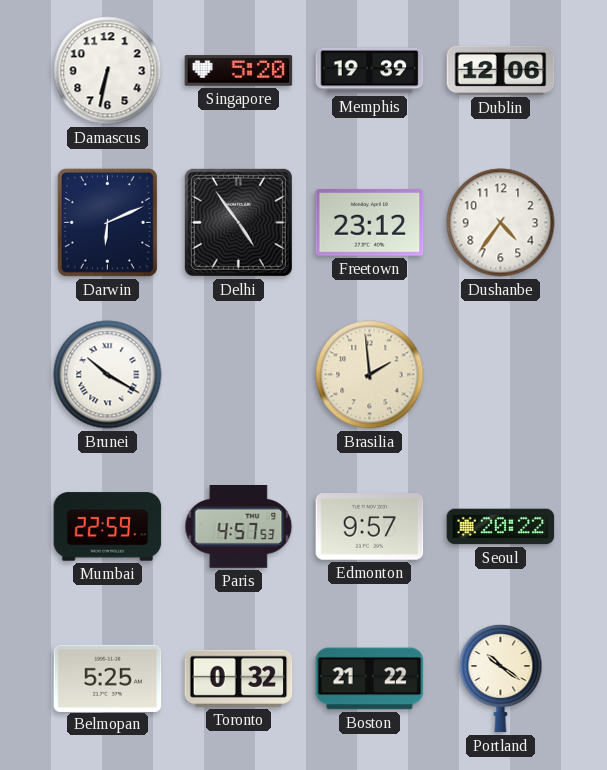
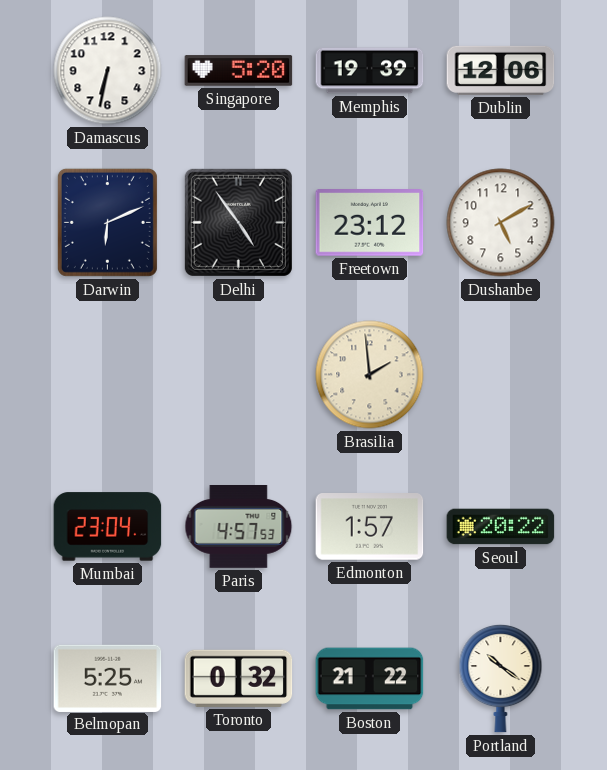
Dushanbe: 4:36 -> 5:10
Brunei: 10:20 -> none
Mumbai: 22:59 -> 23:04
Edmonton: 9:57 -> 1:57
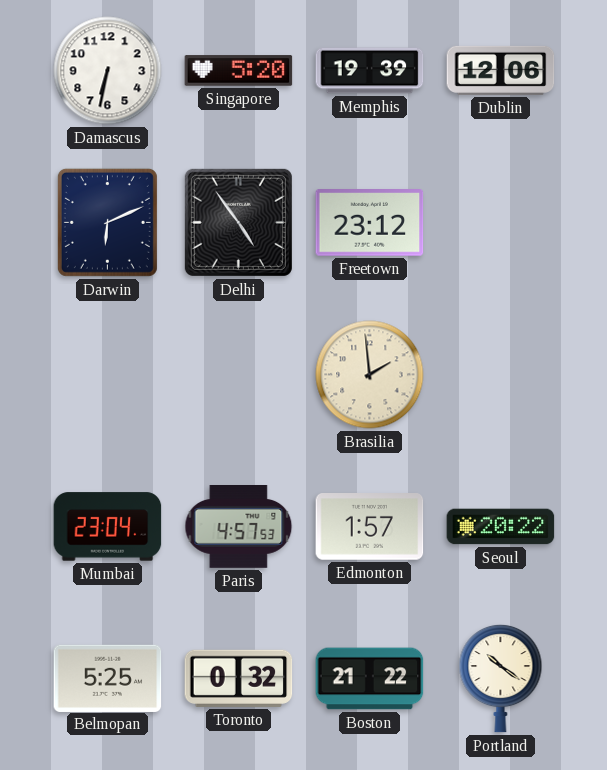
Dushanbe: 5:10 -> none
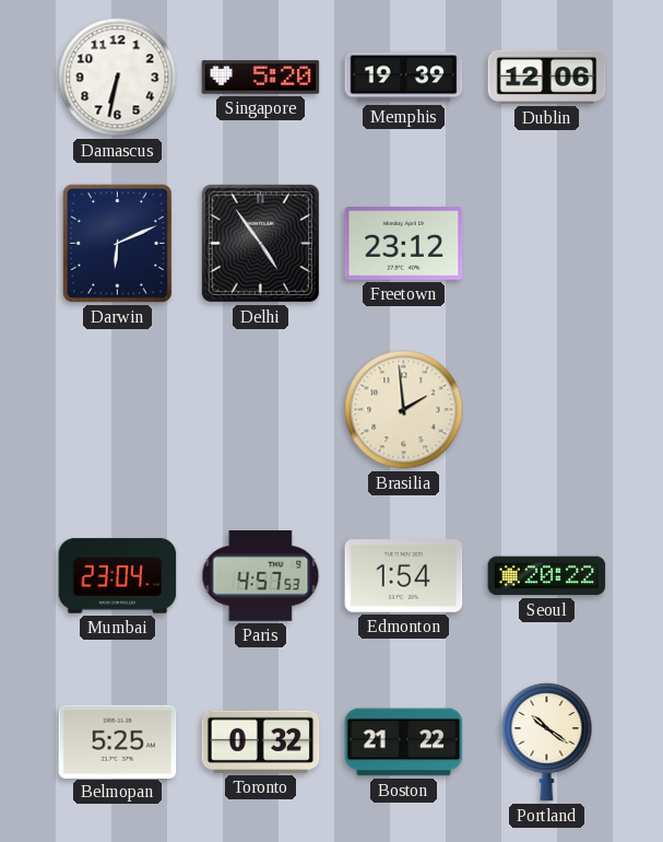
Edmonton: 1:57 -> 1:54
